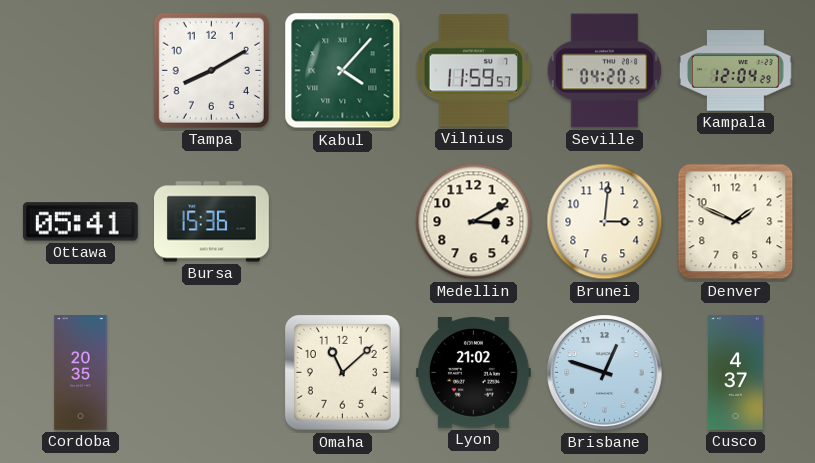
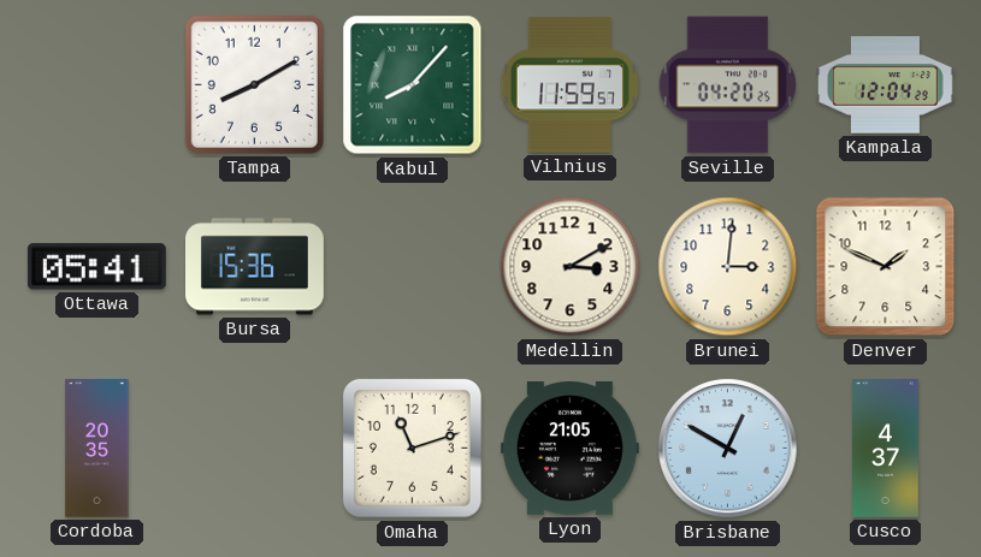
Kabul: 4:07 -> 8:07
Omaha: 11:08 -> 11:12
Lyon: 21:02 -> 21:05
Brisbane: 12:48 -> 12:50
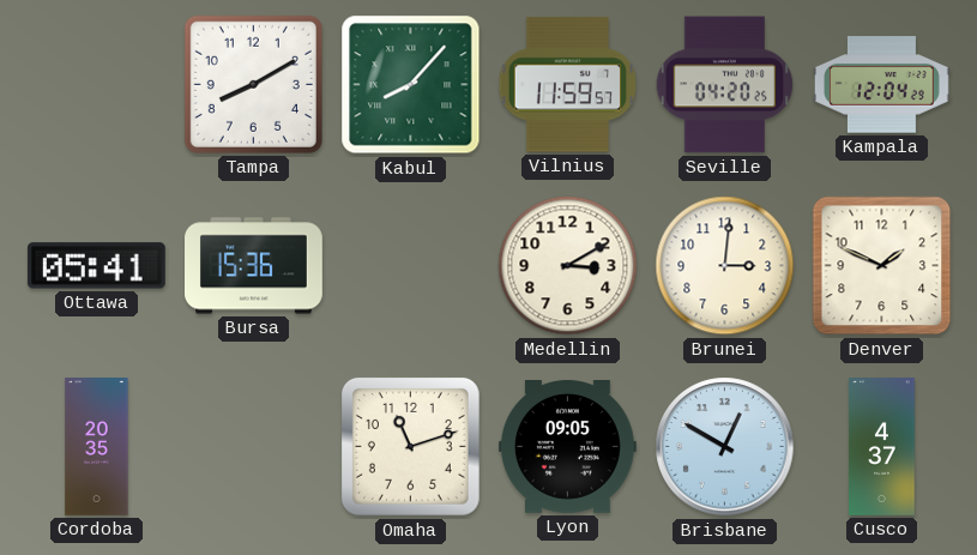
Lyon: 21:05 -> 09:05
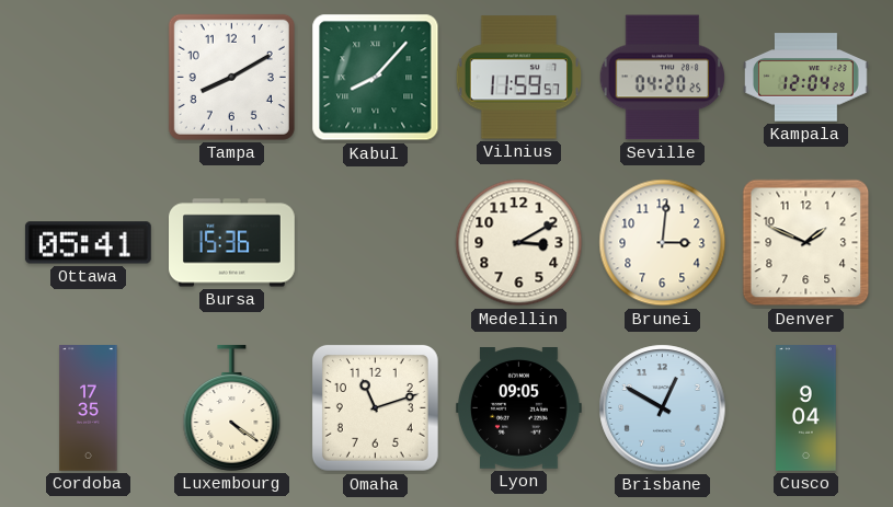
Cordoba: 20:35 -> 17:35
Luxembourg: none -> 4:21
Cusco: 4:37 -> 9:04
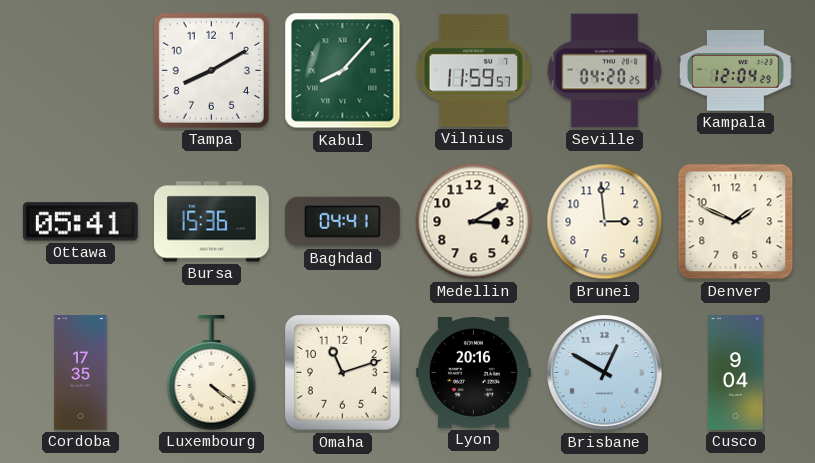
Baghdad: none -> 04:41
Brunei: 3:01 -> 2:59
Lyon: 09:05 -> 20:16
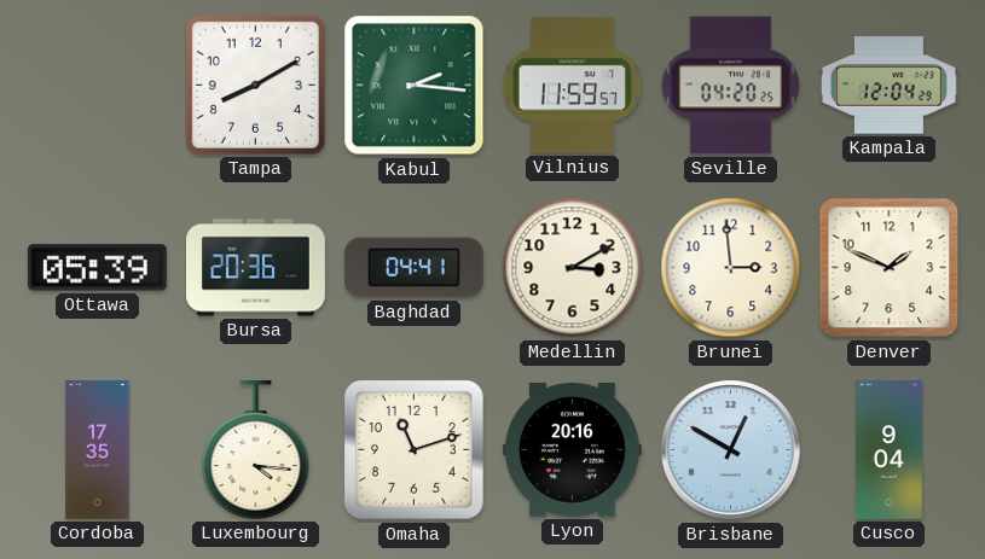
Kabul: 8:07 -> 2:16
Ottawa: 05:41 -> 05:39
Bursa: 15:36 -> 20:36
Luxembourg: 4:21 -> 4:16
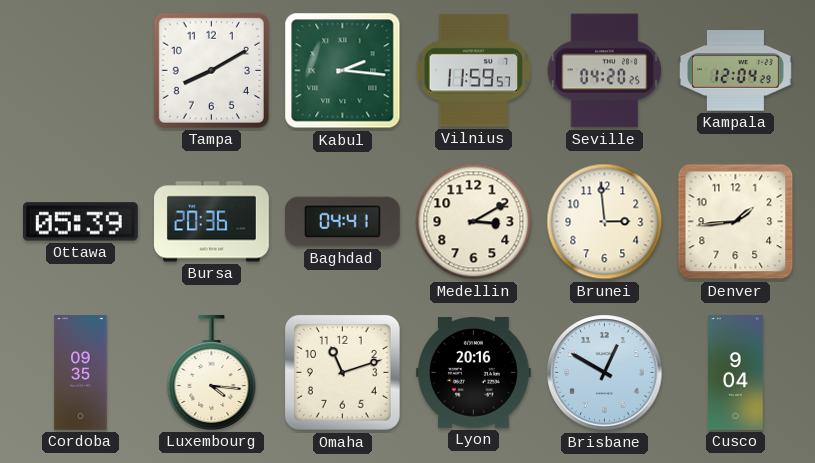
Denver: 1:49 -> 1:44
Cordoba: 17:35 -> 09:35
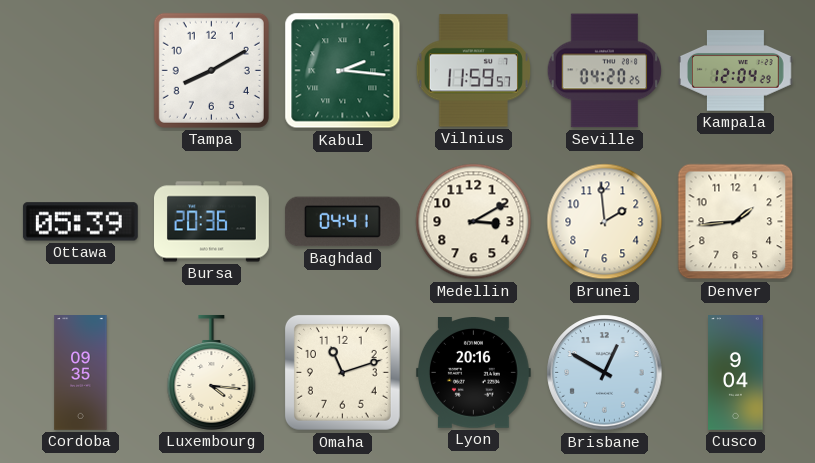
Brunei: 2:59 -> 1:59
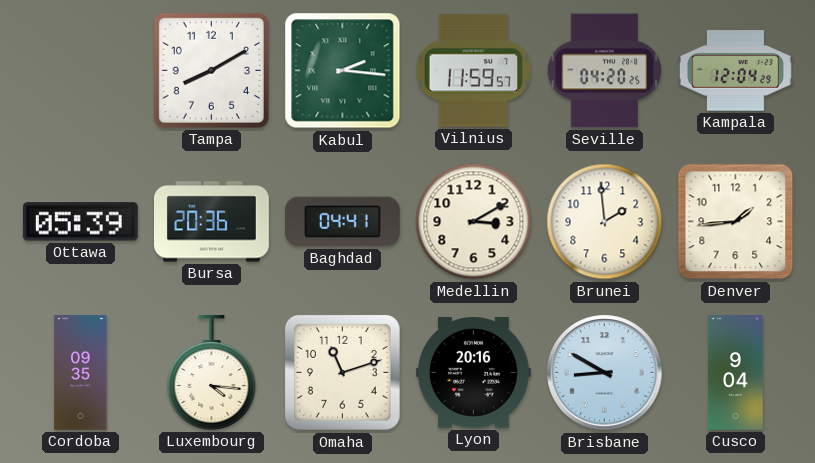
Brisbane: 12:50 -> 8:50
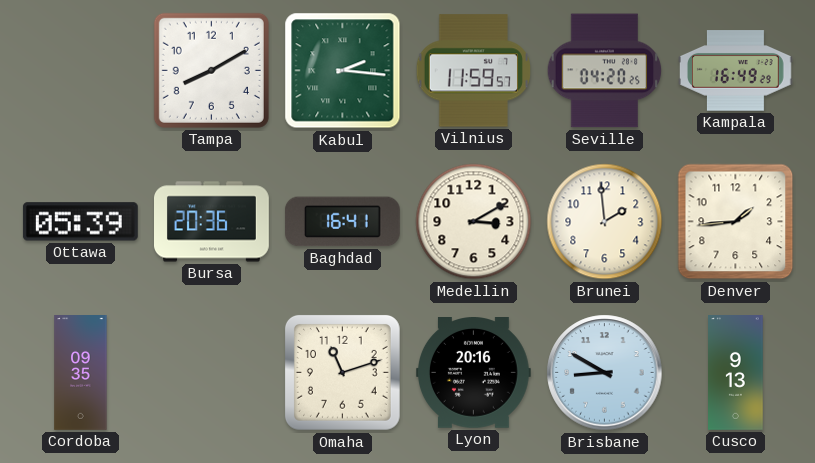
Kampala: 12:04 -> 16:49
Baghdad: 04:41 -> 16:41
Luxembourg: 4:16 -> none
Cusco: 9:04 -> 9:13
